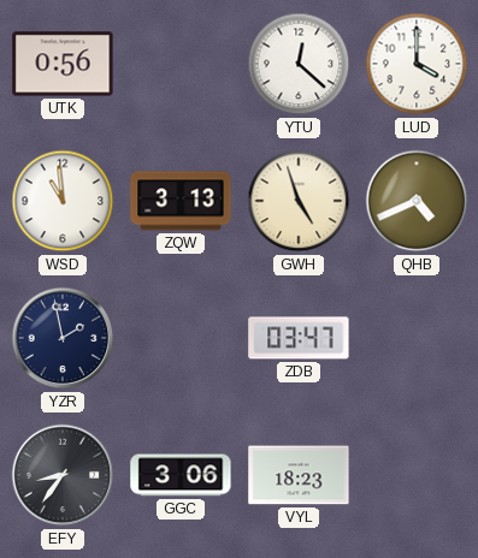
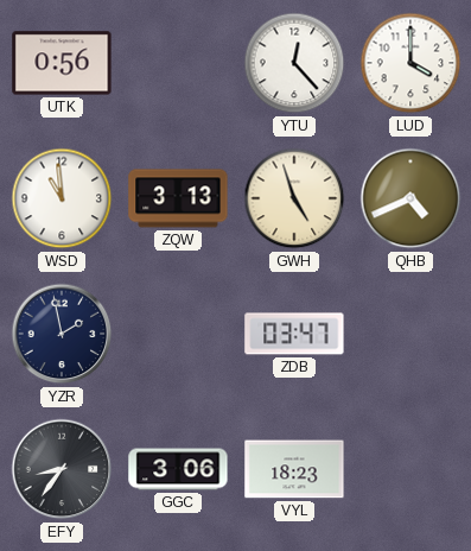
YTU: 12:22 -> 12:23
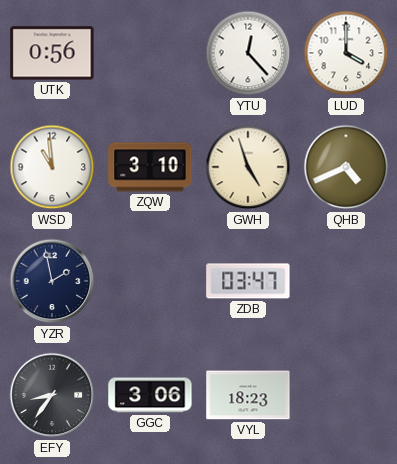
ZQW: 3:13 -> 3:10
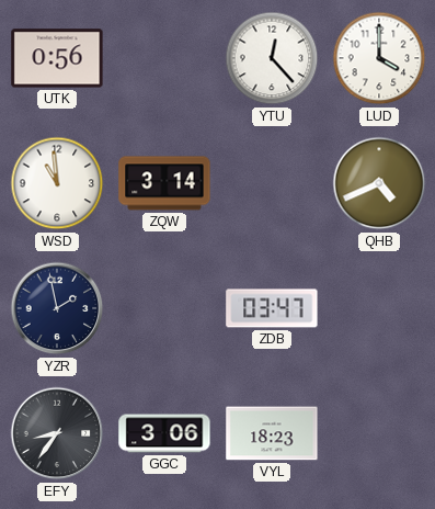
ZQW: 3:10 -> 3:14
GWH: 4:57 -> none
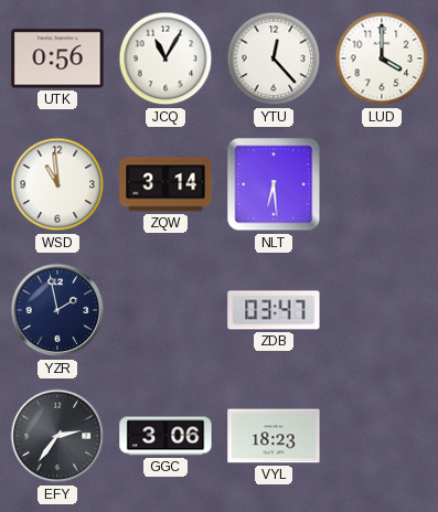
JCQ: none -> 11:05
NLT: none -> 6:29
QHB: 4:41 -> none
EFY: 8:36 -> 2:36
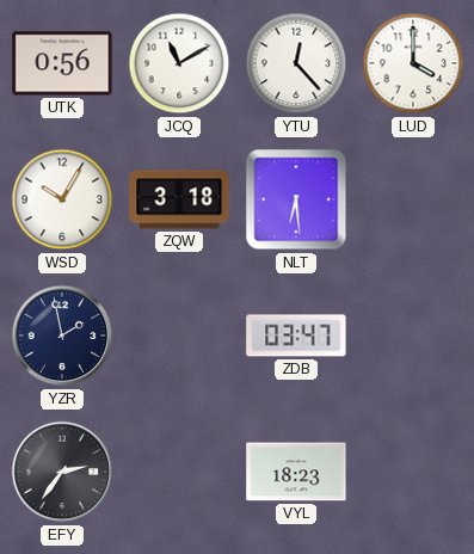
JCQ: 11:05 -> 11:10
WSD: 10:59 -> 10:05
ZQW: 3:14 -> 3:18
GGC: 3:06 -> none
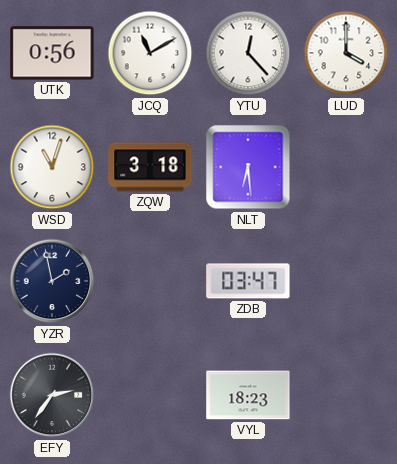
WSD: 10:05 -> 11:03
